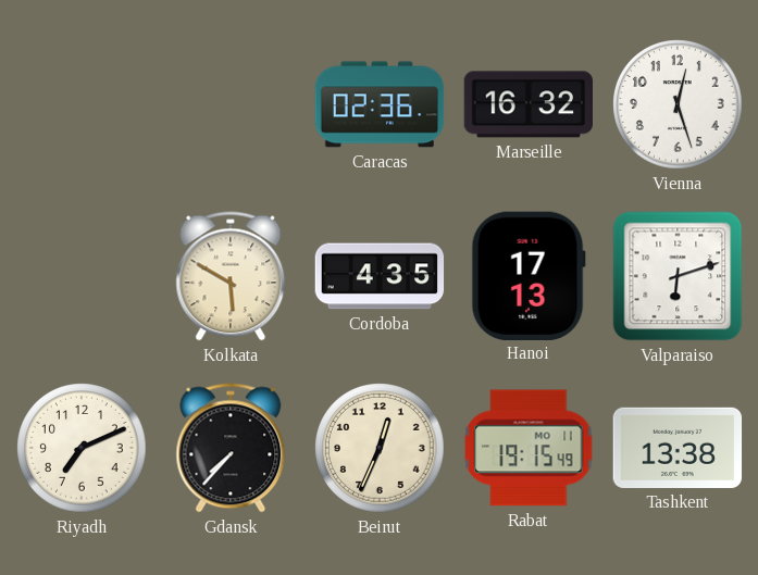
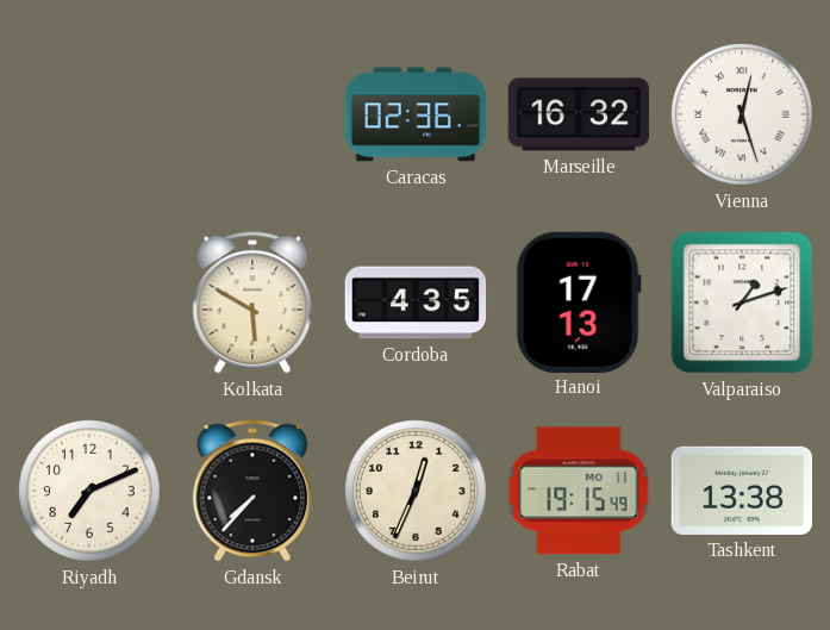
Vienna numerals: Arabic -> Roman
Valparaiso: 6:12 -> 1:12
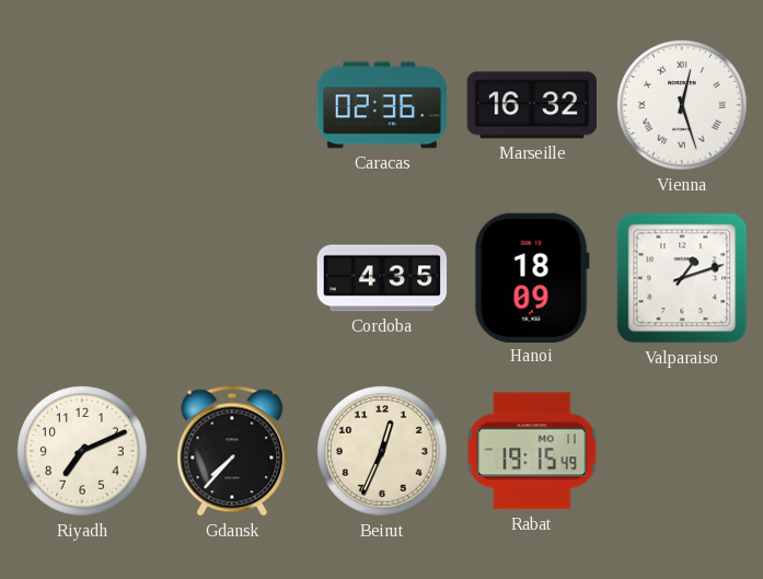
Kolkata: 5:50 -> none
Hanoi: 17:13 -> 18:09
Tashkent: 13:38 -> none
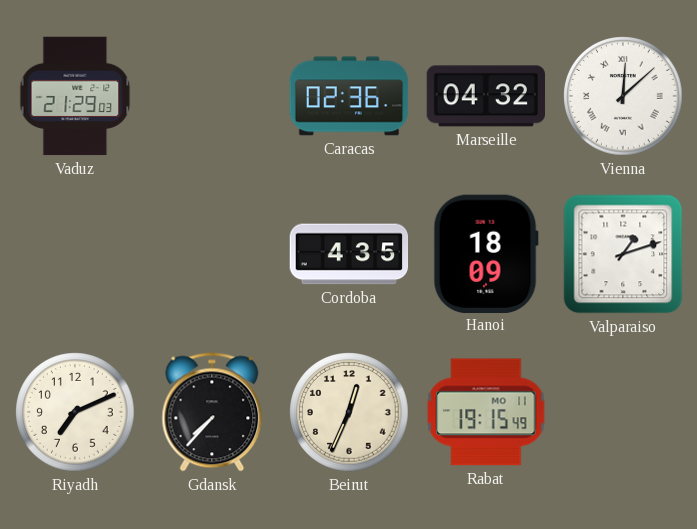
Vaduz: none -> 21:29
Marseille: 16:32 -> 04:32
Vienna: 12:27 -> 12:08
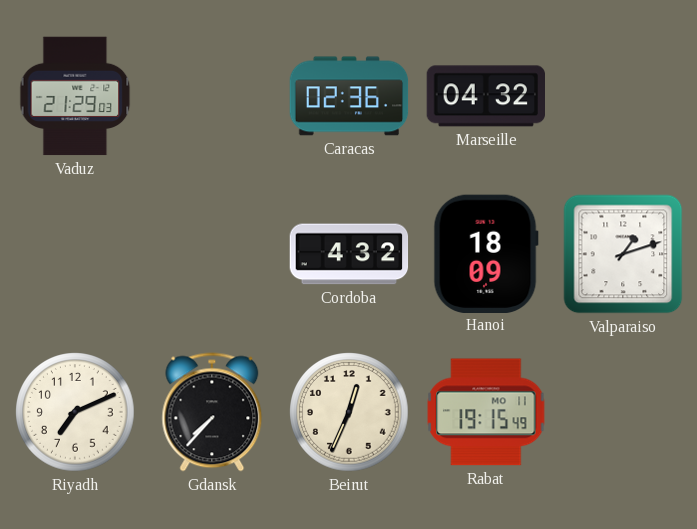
Vienna: 12:08 -> none
Cordoba: 4:35 -> 4:32
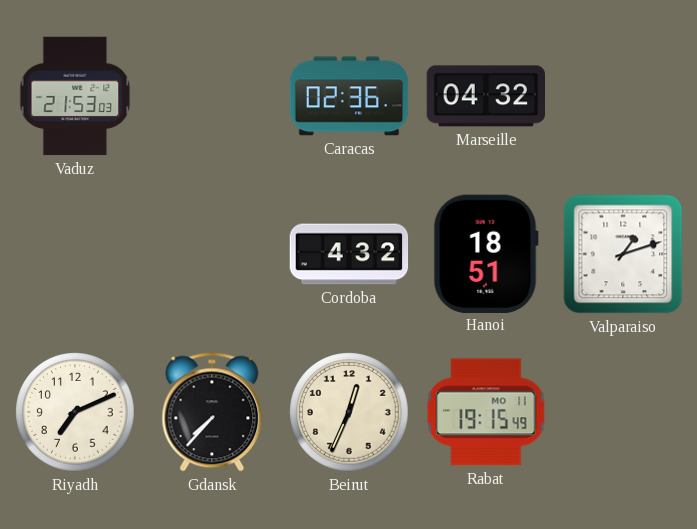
Vaduz: 21:29 -> 21:53
Hanoi: 18:09 -> 18:51
